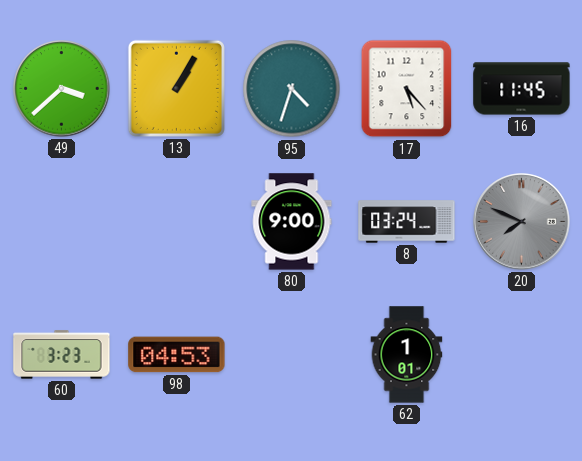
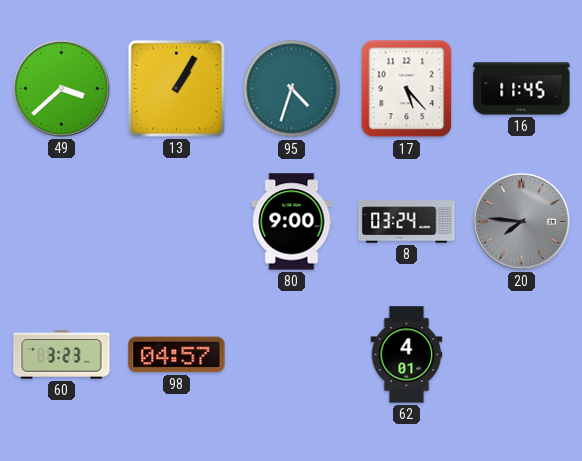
20: 7:49 -> 7:46
98: 04:53 -> 04:57
62: 1:01 -> 4:01
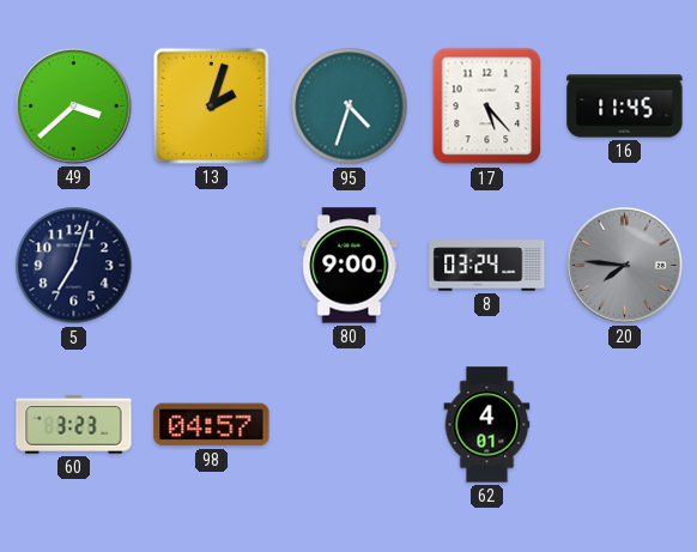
13: 1:05 -> 2:03
5: none -> 7:03
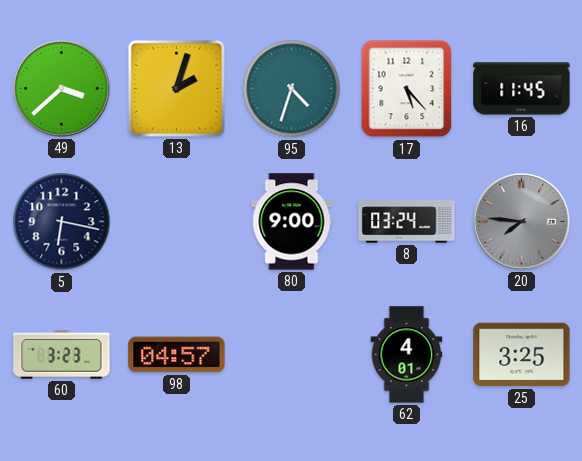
5: 7:03 -> 6:17
25: none -> 3:25
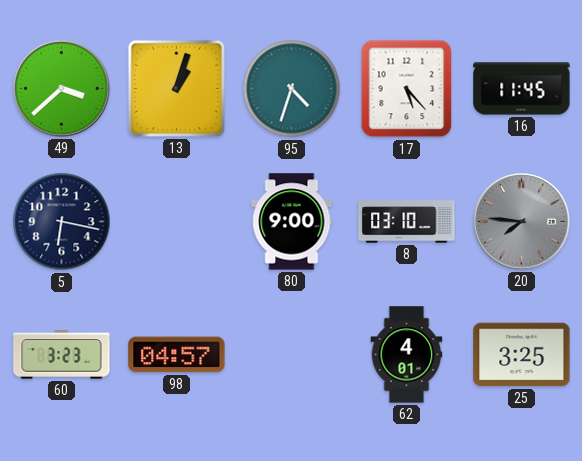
13: 2:03 -> 1:03
8: 03:24 -> 03:10
